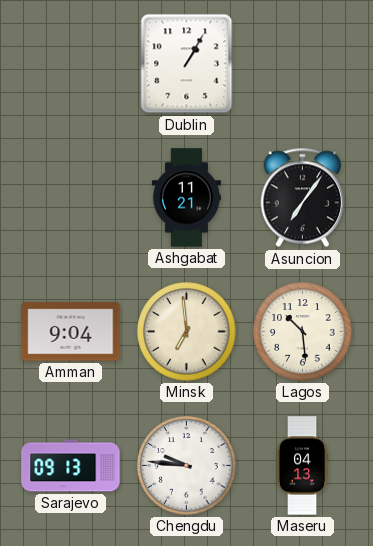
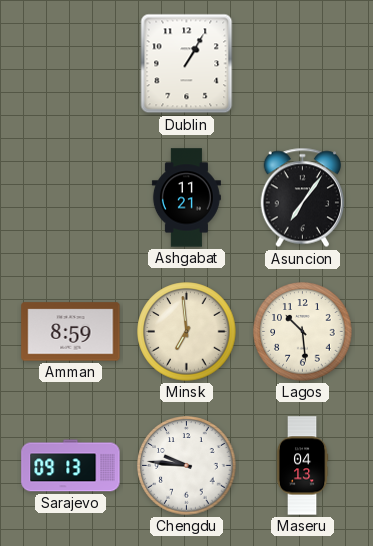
Amman: 9:04 -> 8:59
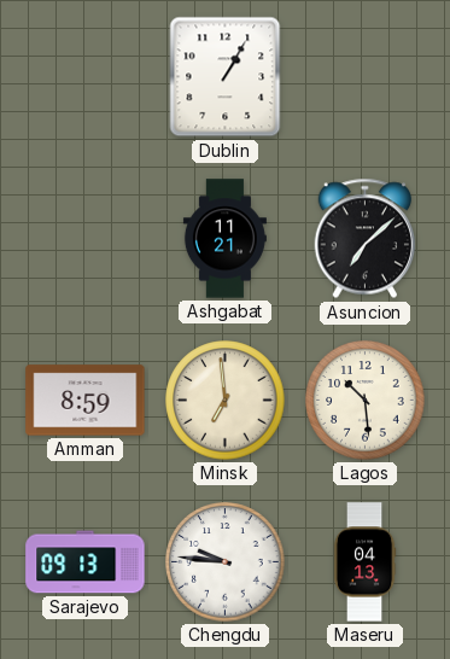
Asuncion: 7:06 -> 7:08
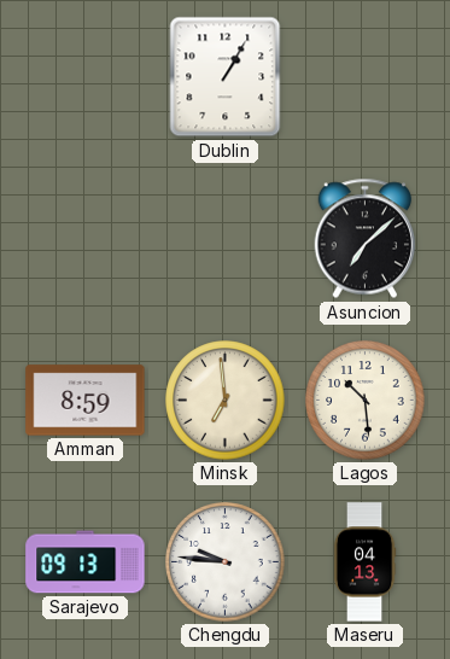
Ashgabat: 11:21 -> none
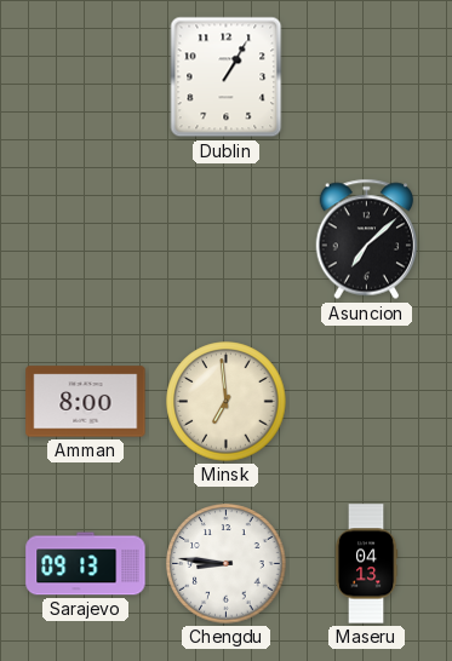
Amman: 8:59 -> 8:00
Lagos: 10:29 -> none
Chengdu: 9:46 -> 8:46
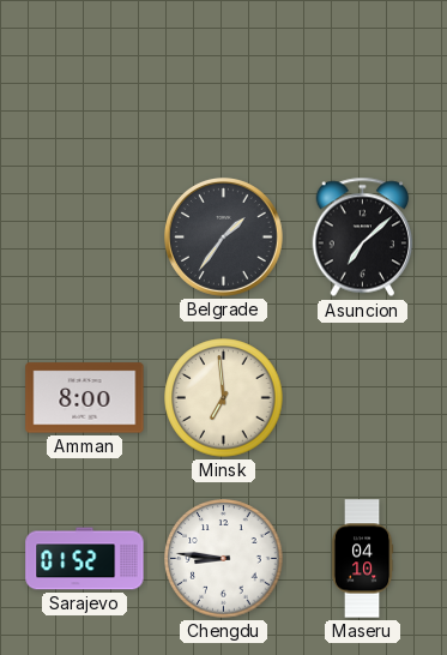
Dublin: 1:05 -> none
Belgrade: none -> 1:36
Sarajevo: 09:13 -> 01:52
Maseru: 04:13 -> 04:10
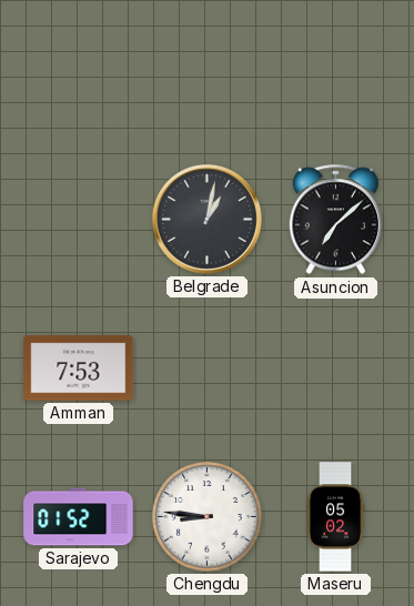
Belgrade: 1:36 -> 1:02
Amman: 8:00 -> 7:53
Minsk: 6:59 -> none
Maseru: 04:10 -> 05:02
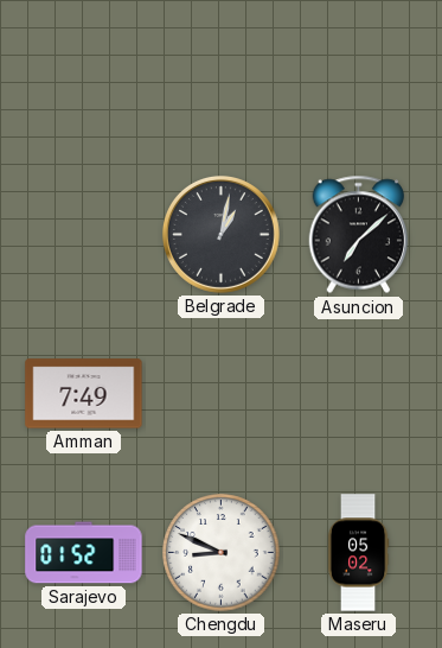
Amman: 7:53 -> 7:49
Chengdu: 8:46 -> 8:49
